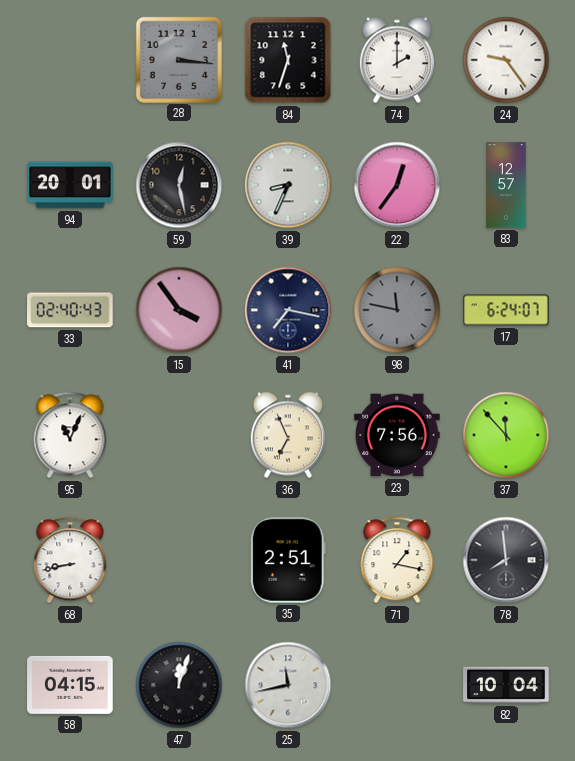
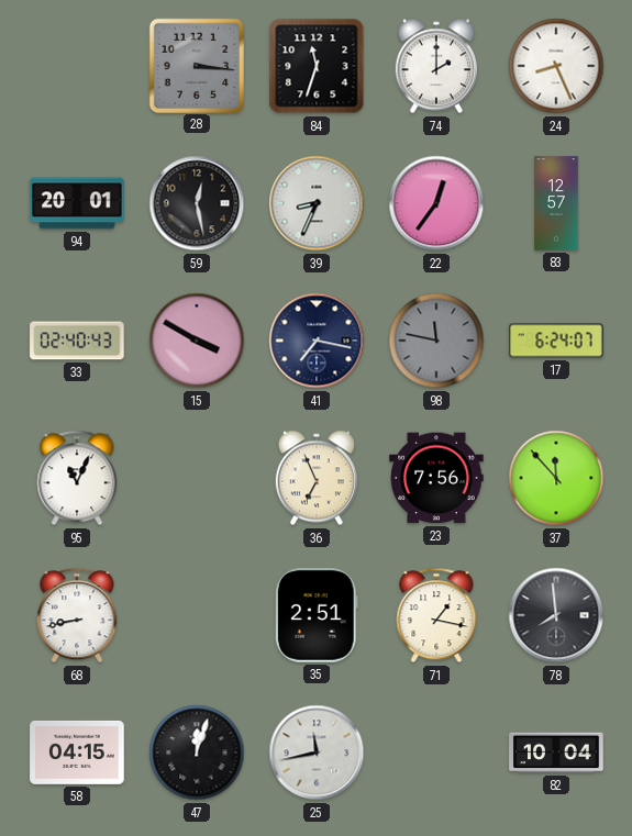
24: 9:24 -> 8:26
15: 3:54 -> 3:50
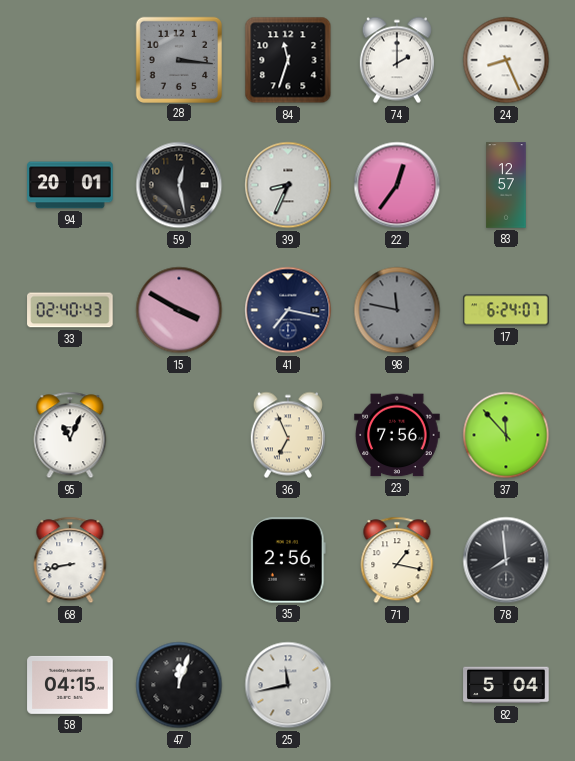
35: 2:51 -> 2:56
82: 10:04 -> 5:04
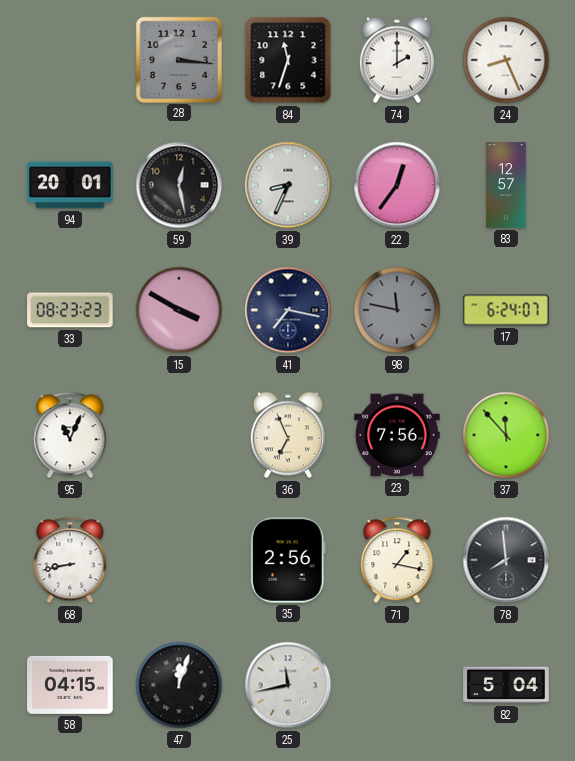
33: 02:40 -> 08:23
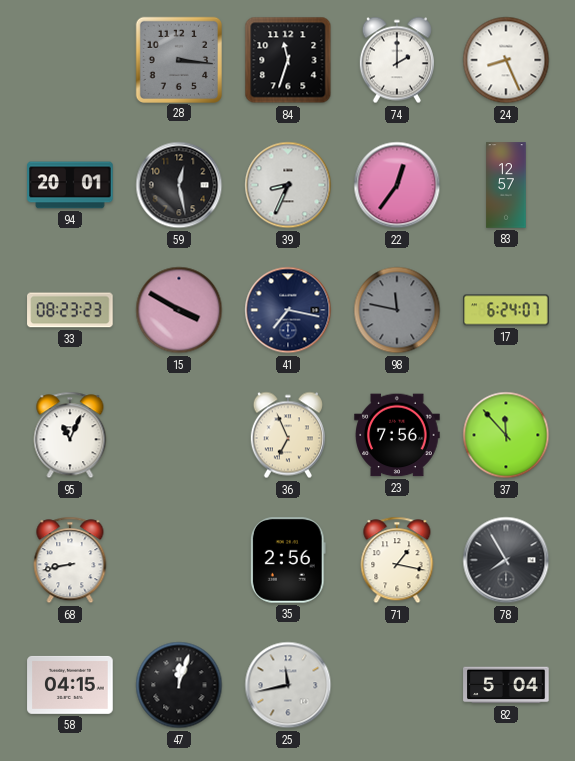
78: 7:59 -> 7:55
